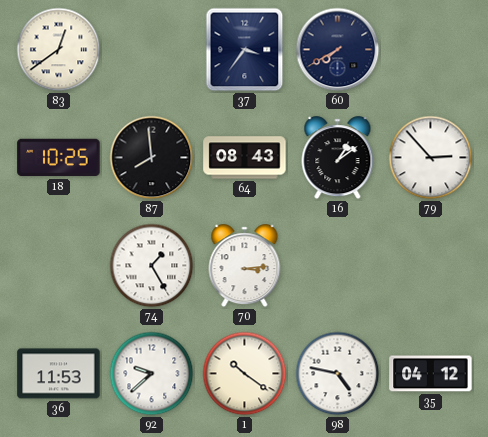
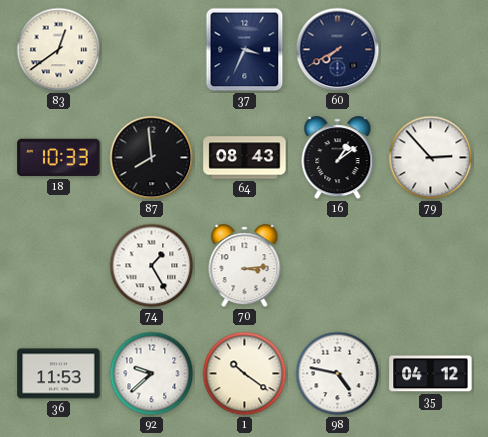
37: 3:36 -> 3:34
18: 10:25 -> 10:33
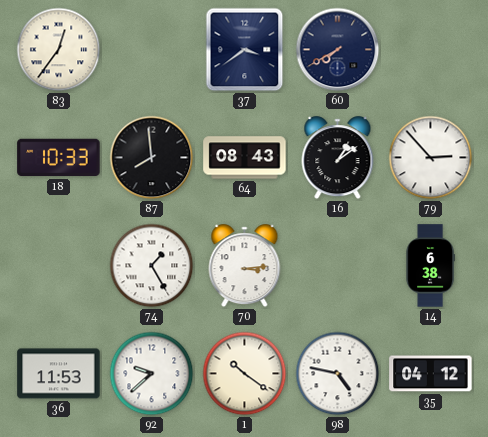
83: 12:39 -> 12:36
37: 3:34 -> 3:39
14: none -> 6:38
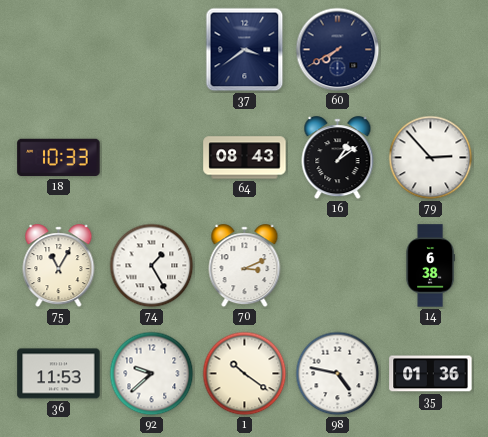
83: 12:36 -> none
87: 7:59 -> none
75: none -> 11:05
70: 3:14 -> 3:11
35: 04:12 -> 01:36
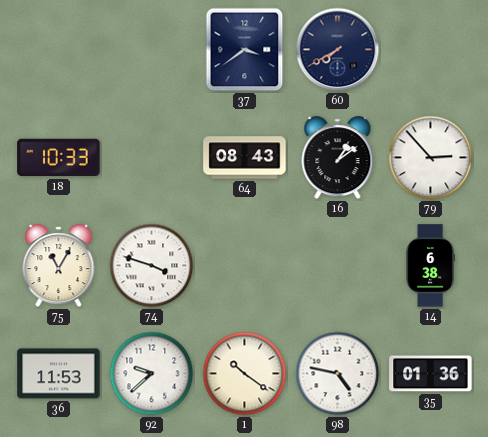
74: 1:25 -> 3:48
70: 3:11 -> none
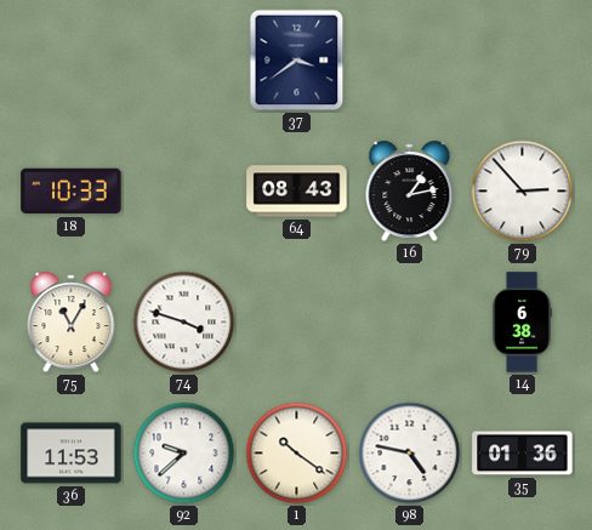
60: 7:40 -> none
16: 1:09 -> 1:13
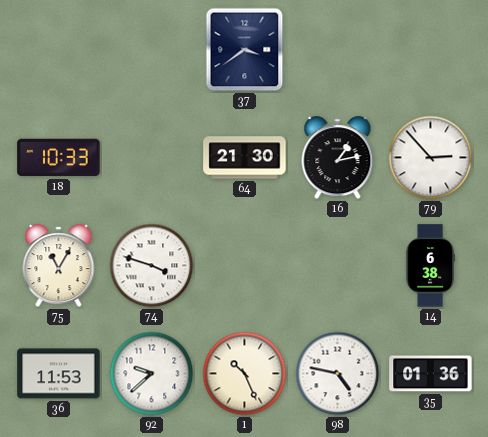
64: 08:43 -> 21:30
1: 10:21 -> 10:26
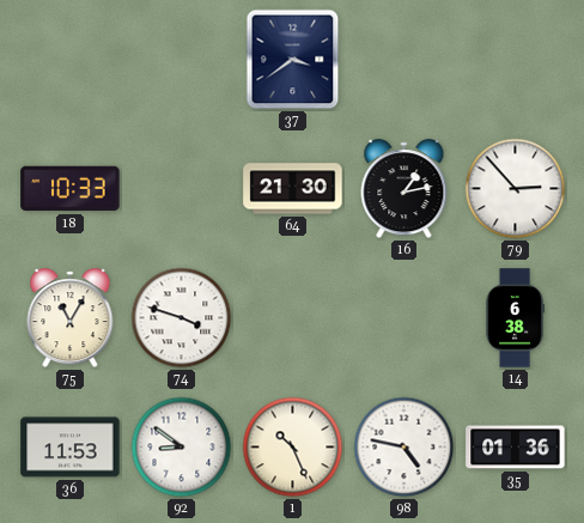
92: 9:38 -> 8:51
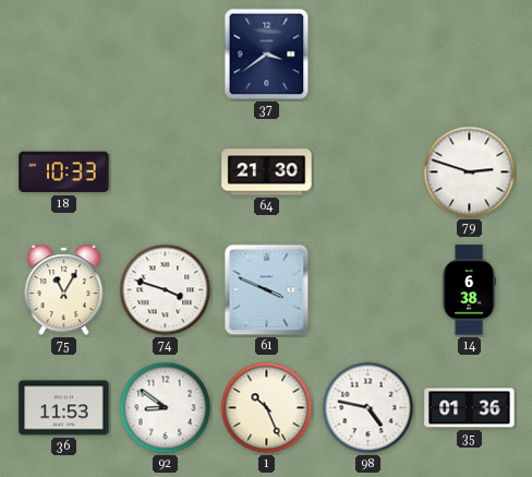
16: 1:13 -> none
79: 2:53 -> 2:48
61: none -> 3:49
